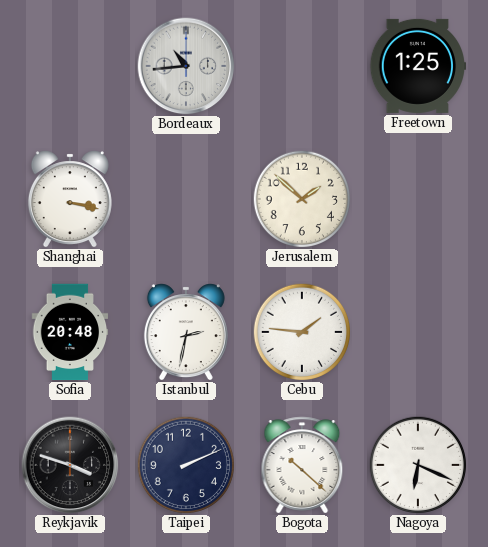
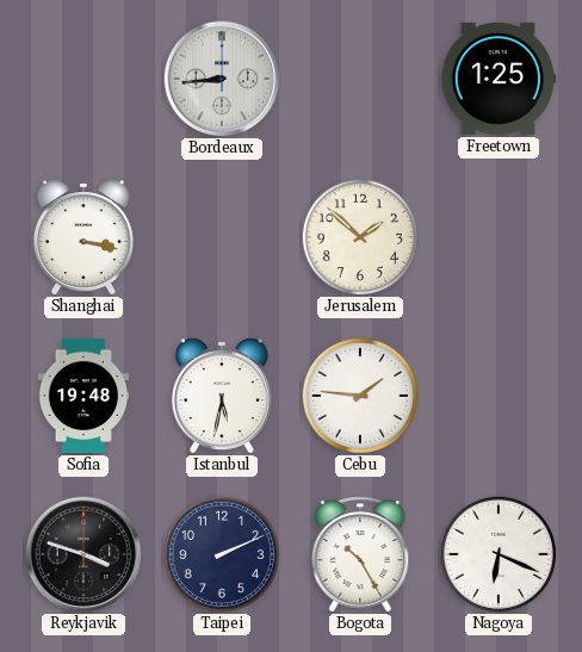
Bordeaux: 10:44 -> 8:44
Sofia: 20:48 -> 19:48
Istanbul: 2:32 -> 5:32
Bogota: 10:22 -> 10:25
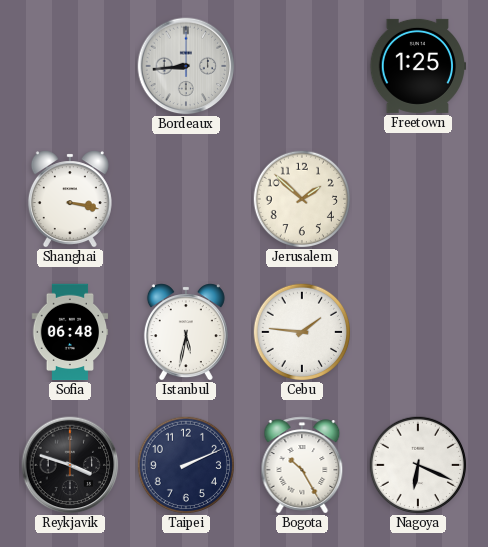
Sofia: 19:48 -> 06:48
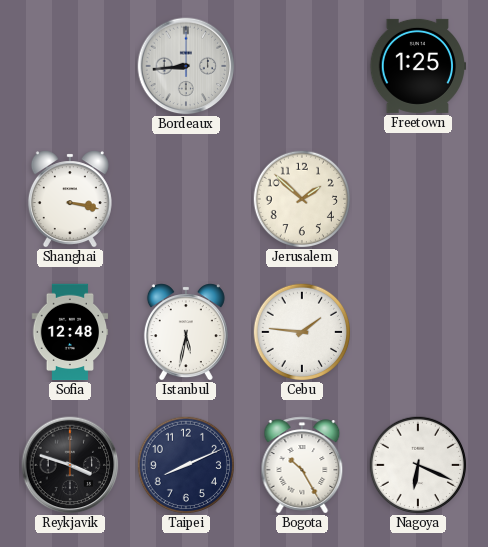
Sofia: 06:48 -> 12:48
Taipei: 2:11 -> 8:11
